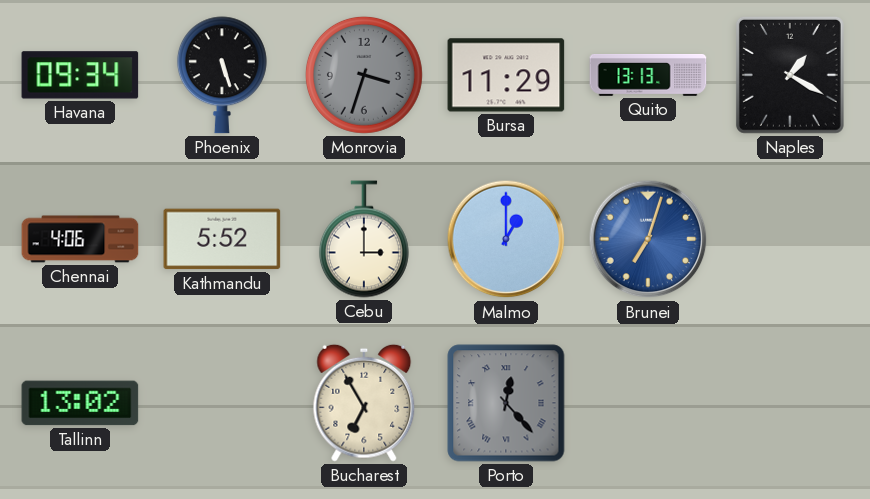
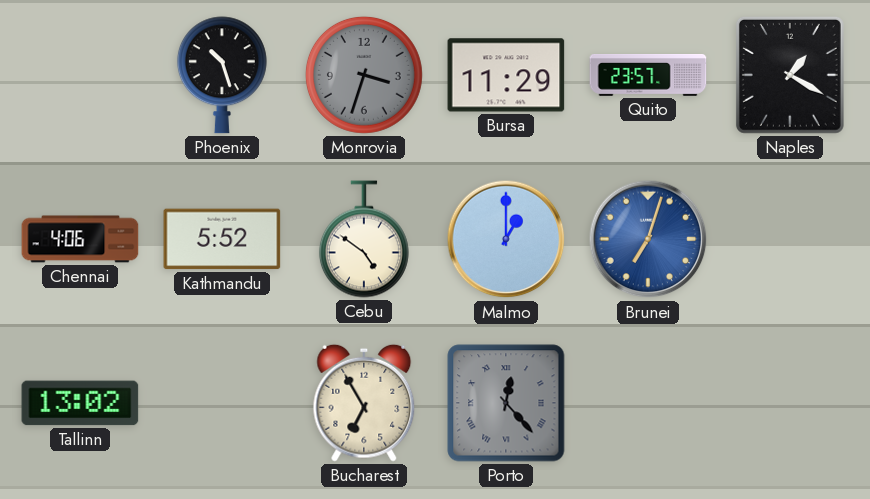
Havana: 09:34 -> none
Phoenix: 5:27 -> 10:27
Quito: 13:13 -> 23:57
Cebu: 3:00 -> 4:51
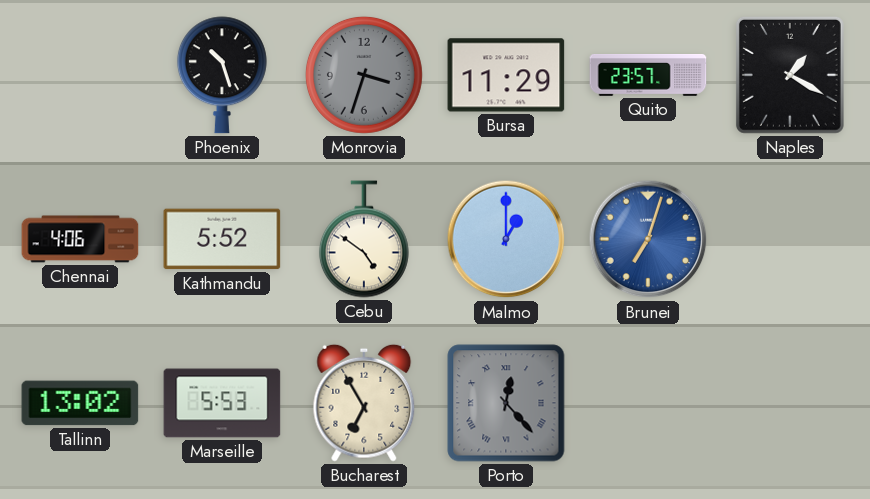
Marseille: none -> 5:53
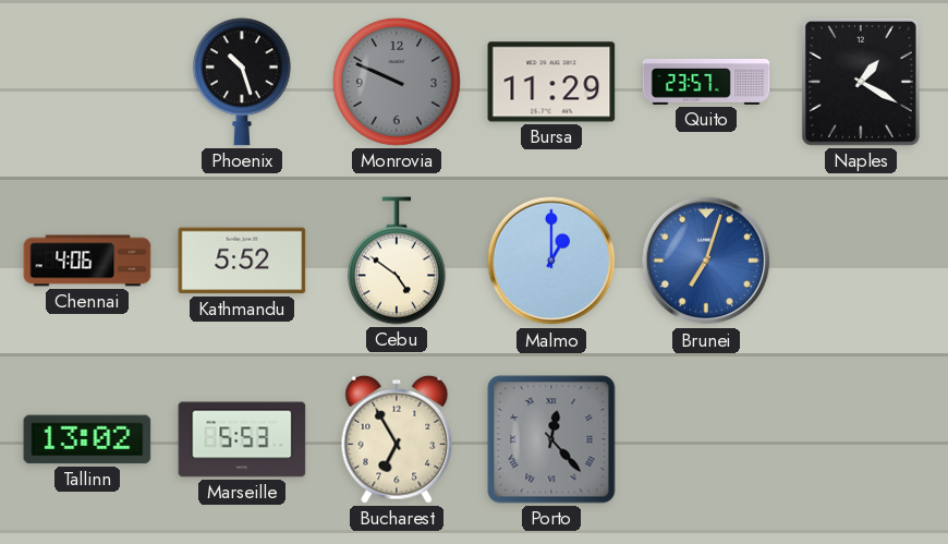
Monrovia: 3:33 -> 9:49
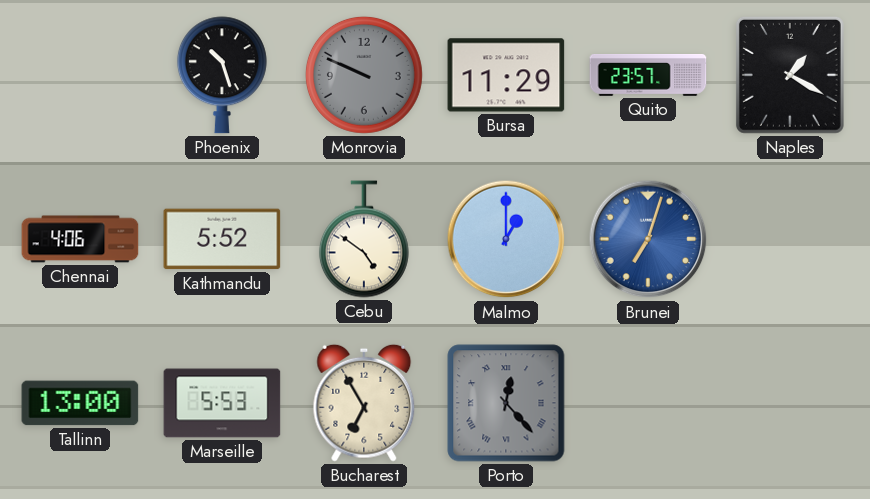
Tallinn: 13:02 -> 13:00
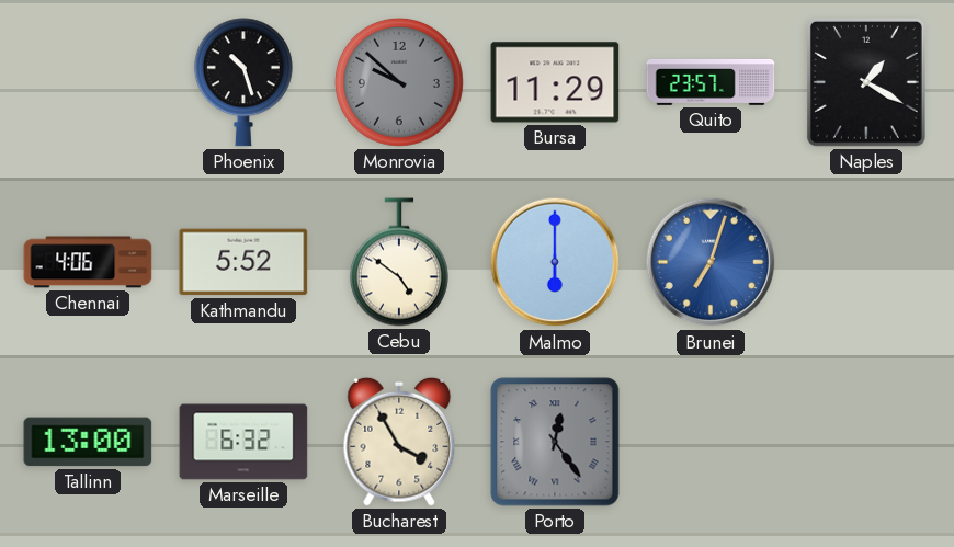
Monrovia: 9:49 -> 9:52
Malmo: 1:00 -> 6:00
Marseille: 5:53 -> 6:32
Bucharest: 6:55 -> 3:55
Porto: 12:23 -> 12:24
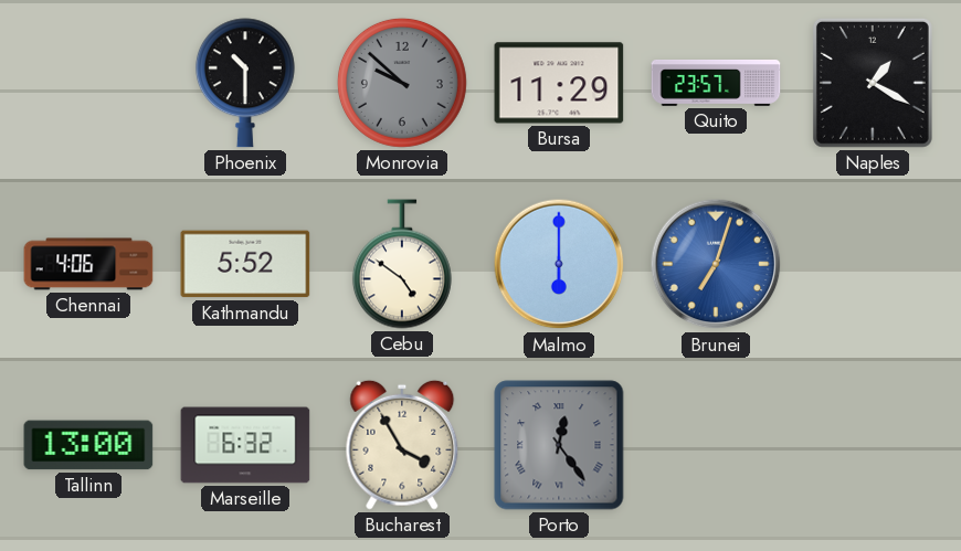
Phoenix: 10:27 -> 10:30
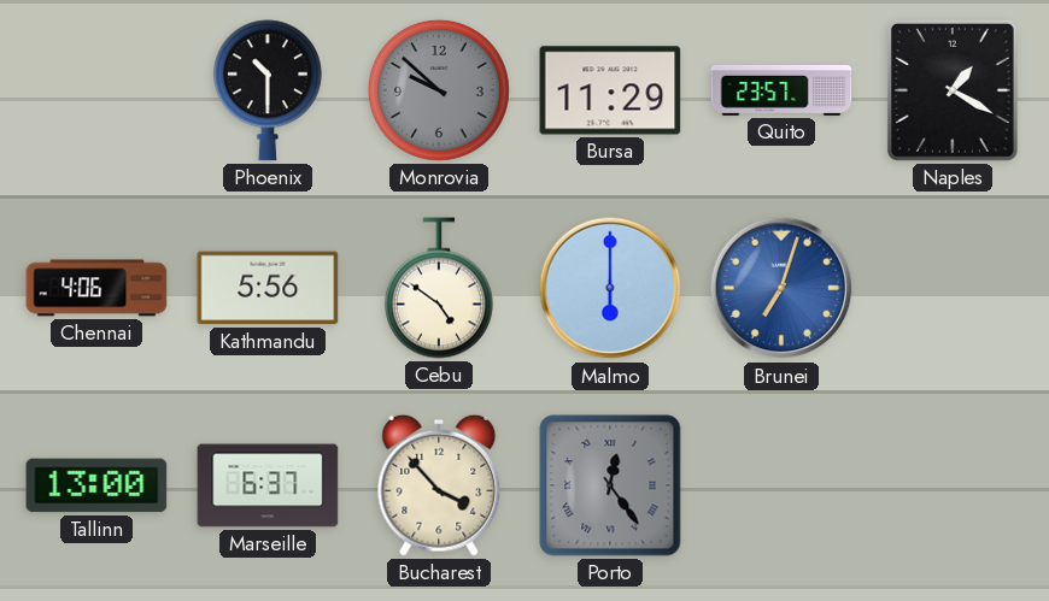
Kathmandu: 5:52 -> 5:56
Marseille: 6:32 -> 6:37
Bucharest: 3:55 -> 3:53
